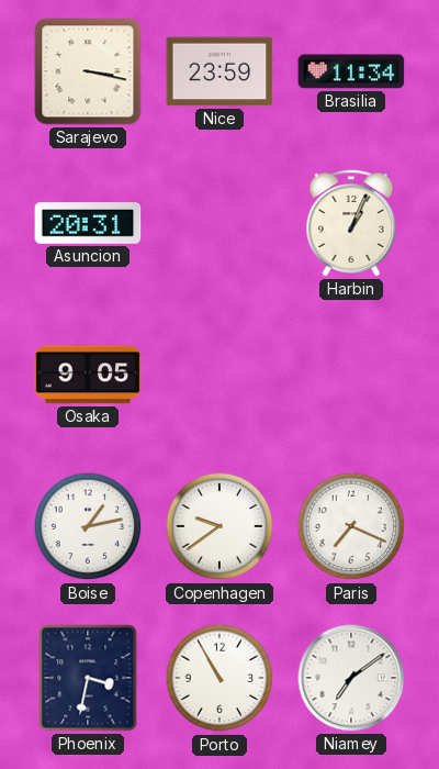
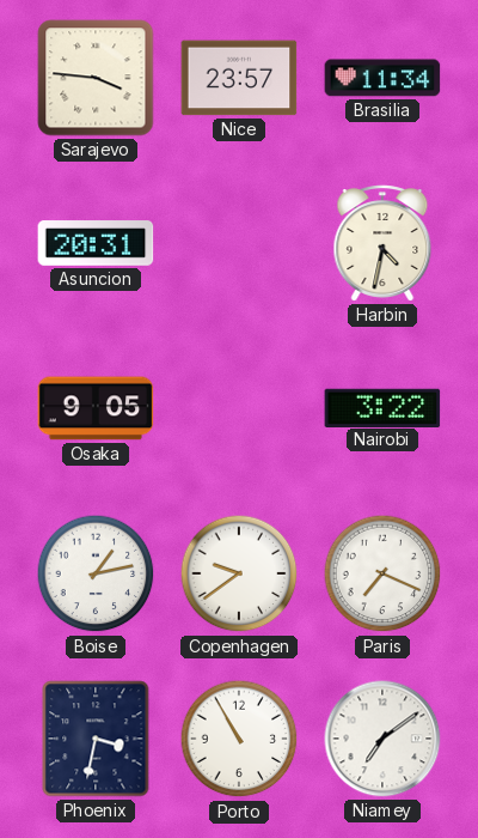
Sarajevo: 3:17 -> 3:46
Nice: 23:59 -> 23:57
Harbin: 1:04 -> 4:32
Nairobi: none -> 3:22
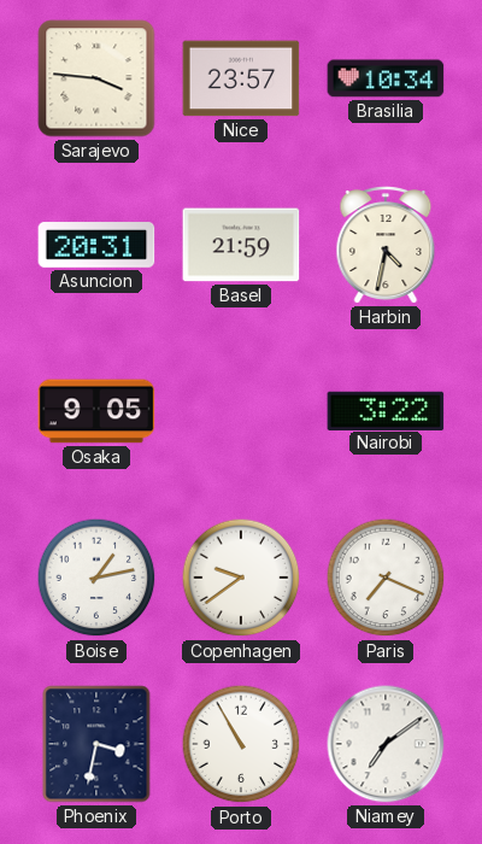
Brasilia: 11:34 -> 10:34
Basel: none -> 21:59
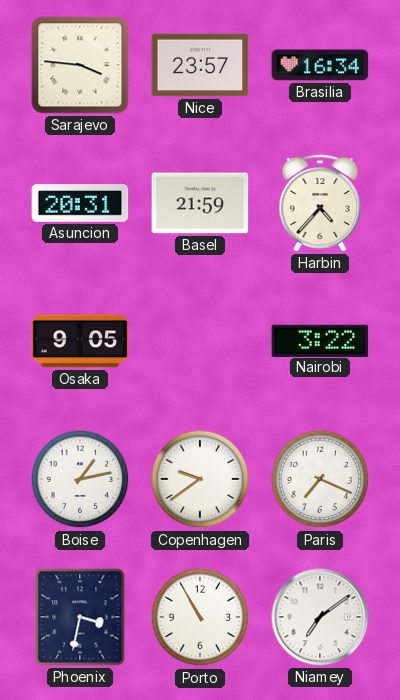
Brasilia: 10:34 -> 16:34
Harbin: 4:32 -> 4:37
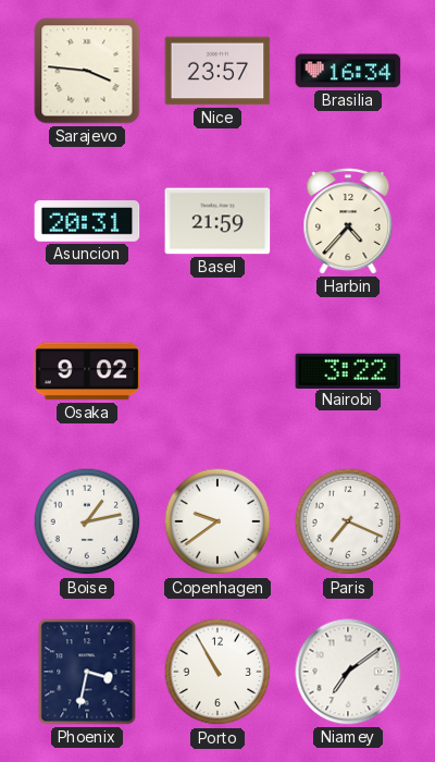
Osaka: 9:05 -> 9:02
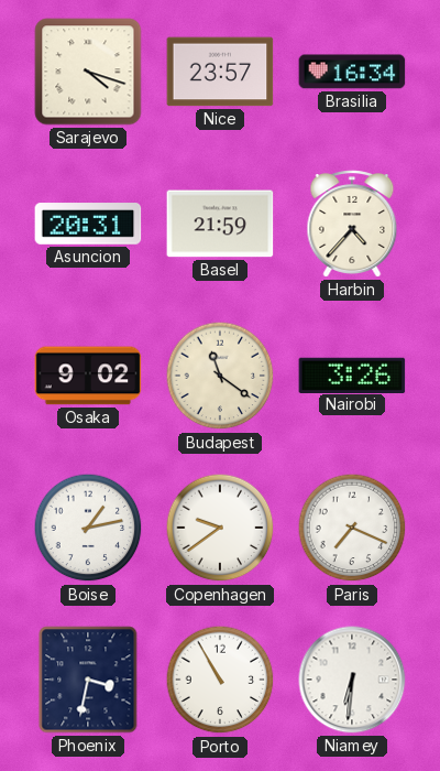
Sarajevo: 3:46 -> 4:18
Budapest: none -> 11:21
Nairobi: 3:22 -> 3:26
Niamey: 7:09 -> 6:31
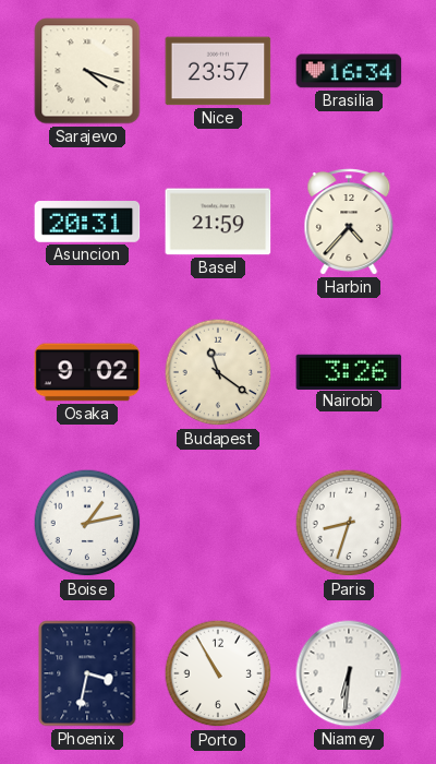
Copenhagen: 9:39 -> none
Paris: 7:19 -> 8:33
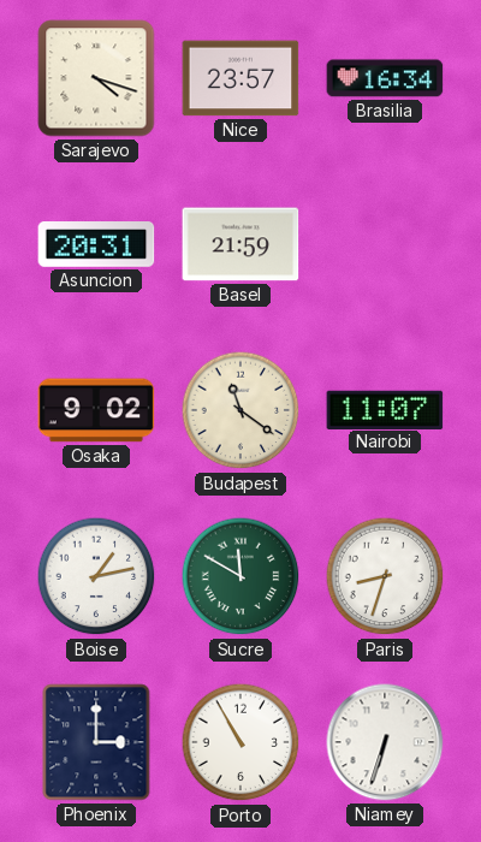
Harbin: 4:37 -> none
Nairobi: 3:26 -> 11:07
Sucre: none -> 11:50
Phoenix: 3:32 -> 3:00
Niamey: 6:31 -> 6:33
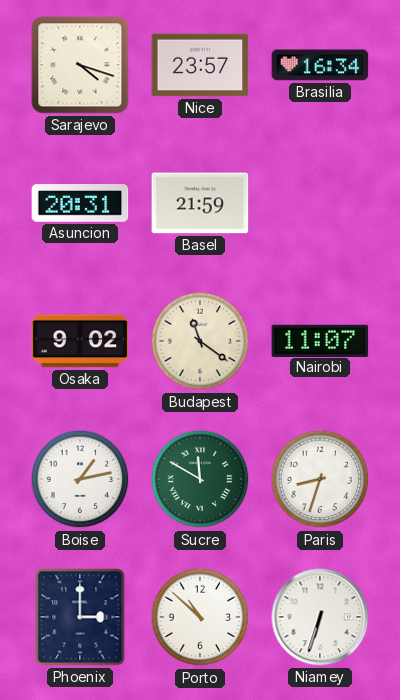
Porto: 10:55 -> 10:52
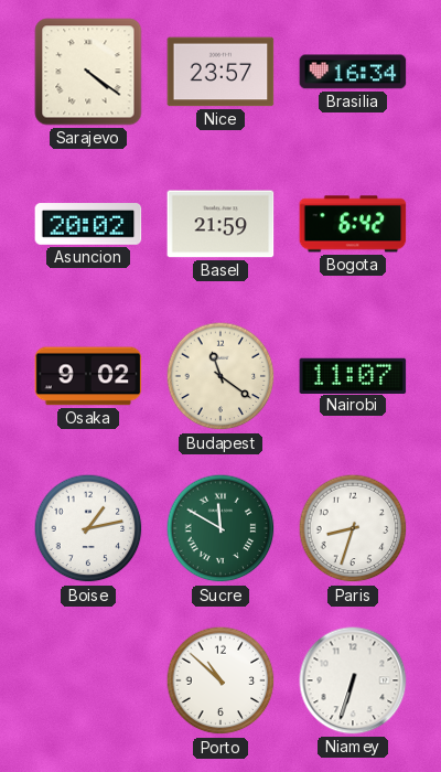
Sarajevo: 4:18 -> 4:21
Asuncion: 20:31 -> 20:02
Bogota: none -> 6:42
Phoenix: 3:00 -> none
